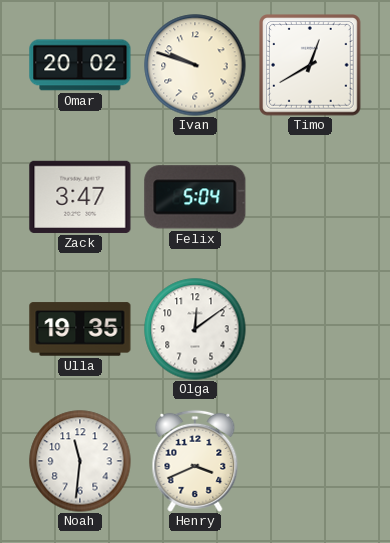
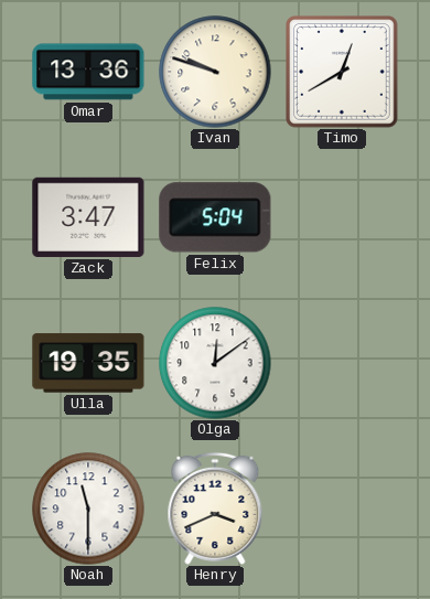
Omar: 20:02 -> 13:36
Noah: 11:31 -> 11:30
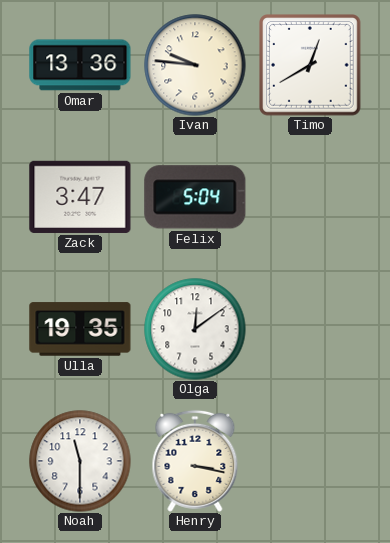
Ivan: 9:48 -> 9:46
Henry: 3:41 -> 3:17
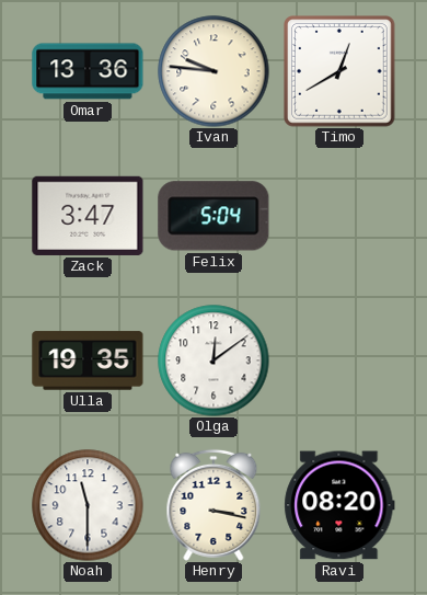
Ravi: none -> 08:20
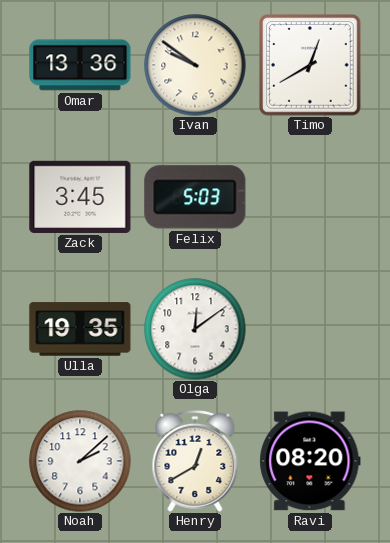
Ivan: 9:46 -> 9:51
Zack: 3:47 -> 3:45
Felix: 5:04 -> 5:03
Noah: 11:30 -> 2:08
Henry: 3:17 -> 12:40
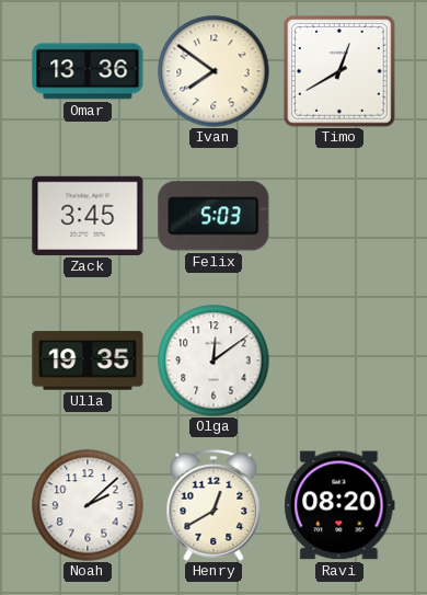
Ivan: 9:51 -> 7:51
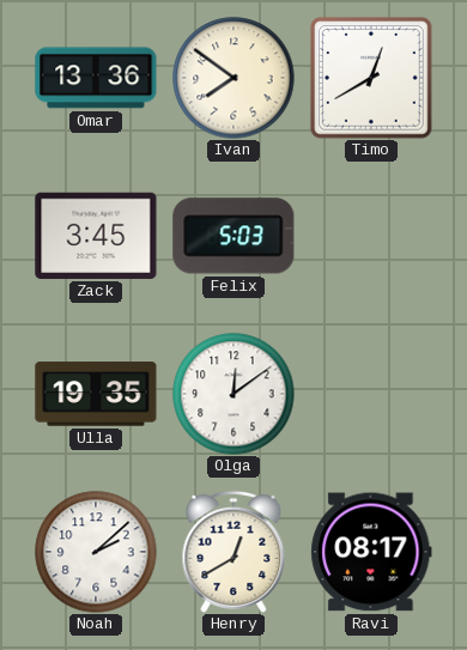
Ravi: 08:20 -> 08:17
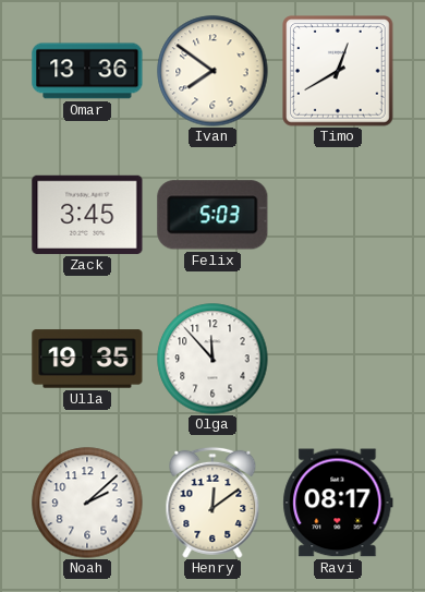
Olga: 12:09 -> 11:53
Henry: 12:40 -> 12:09
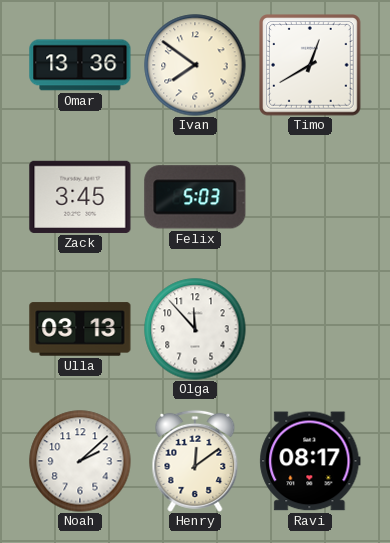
Ulla: 19:35 -> 03:13
